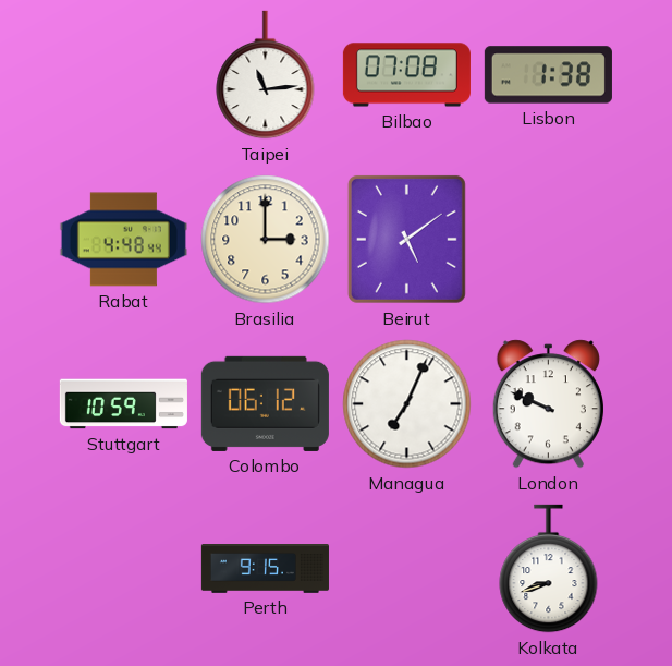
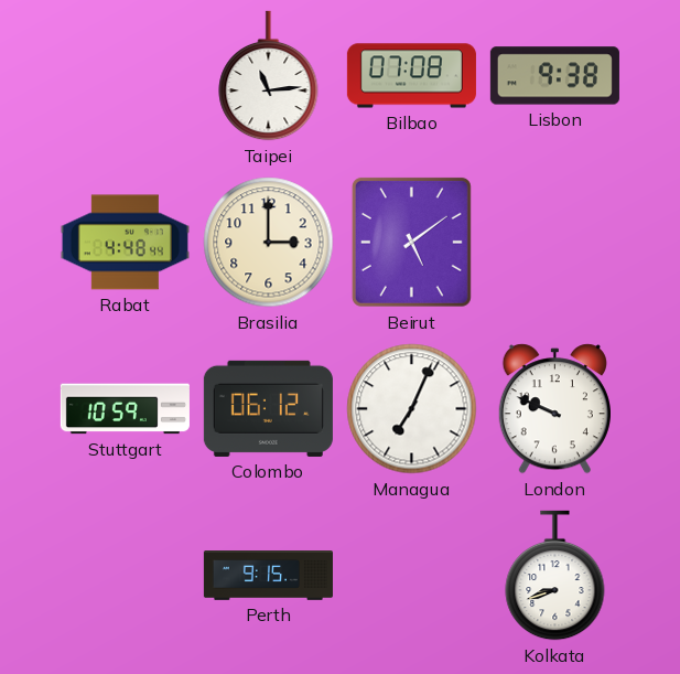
Lisbon: 1:38 -> 9:38
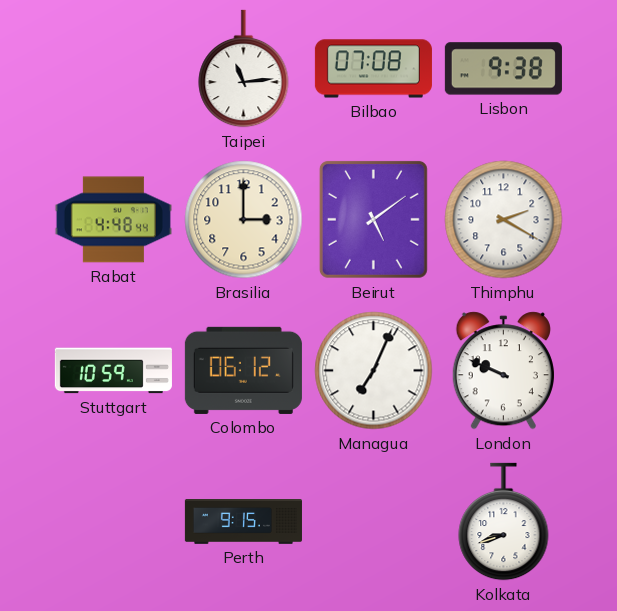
Thimphu: none -> 2:20
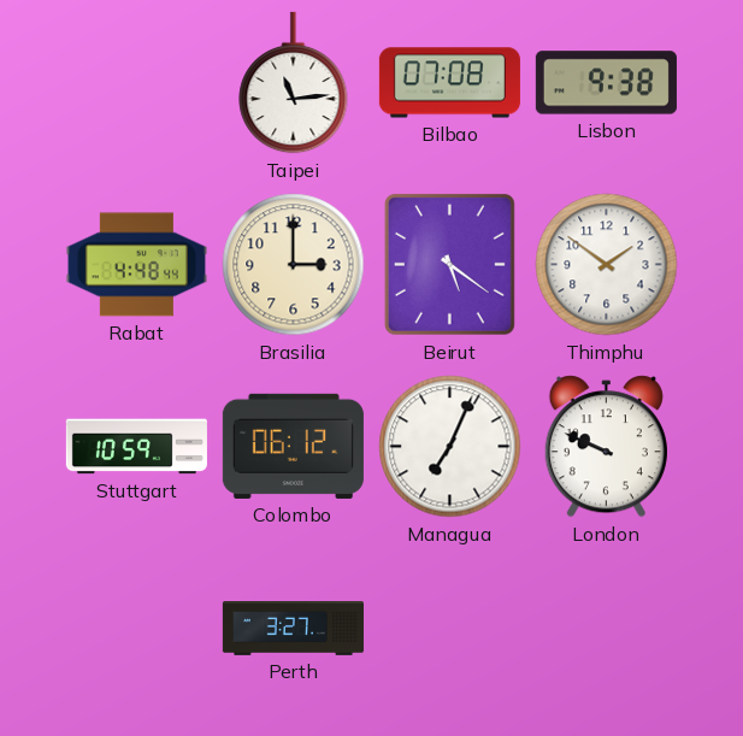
Beirut: 5:09 -> 5:21
Thimphu: 2:20 -> 1:51
Perth: 9:15 -> 3:27
Kolkata: 8:42 -> none
